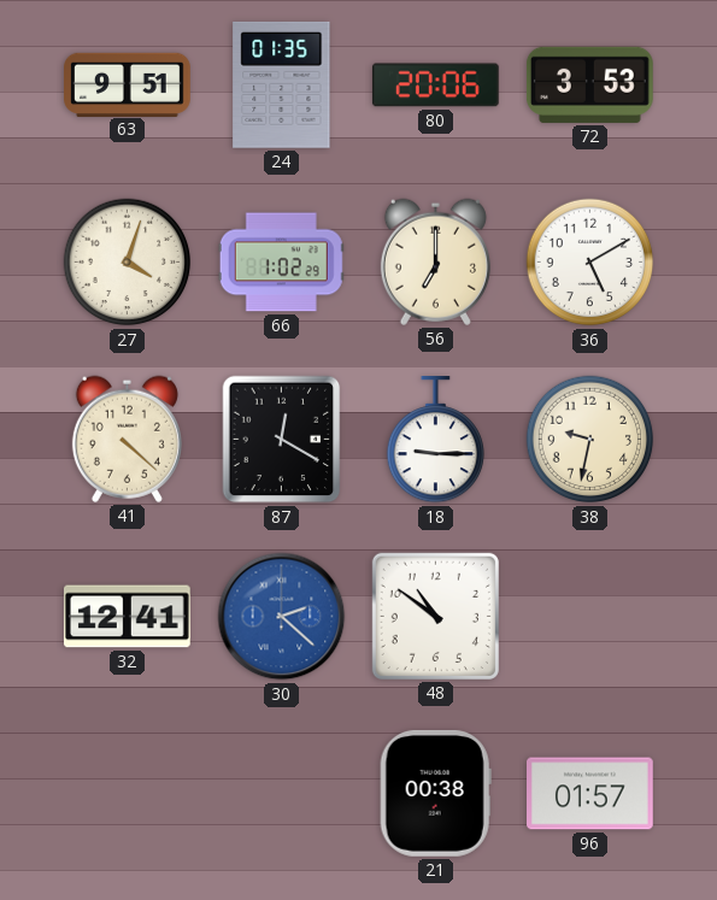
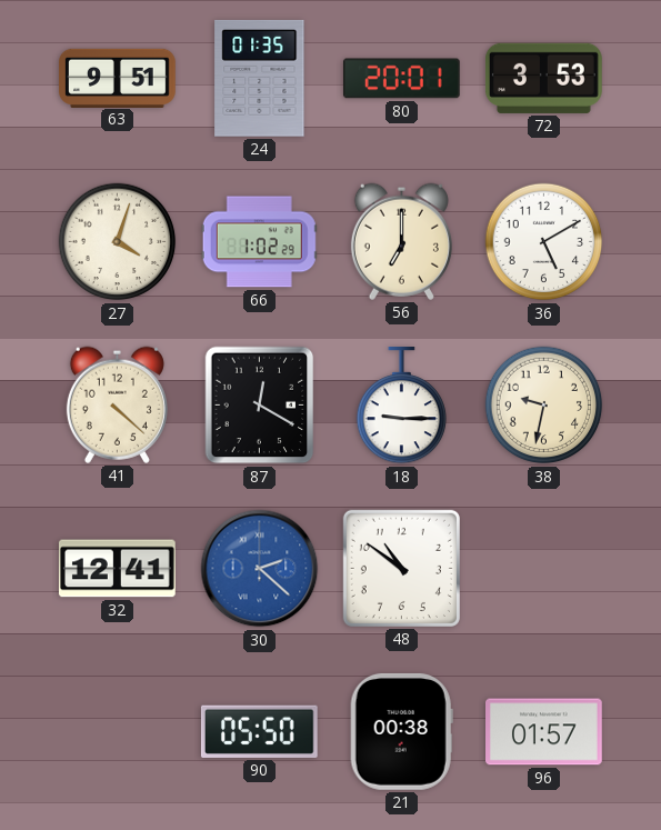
80: 20:06 -> 20:01
90: none -> 05:50
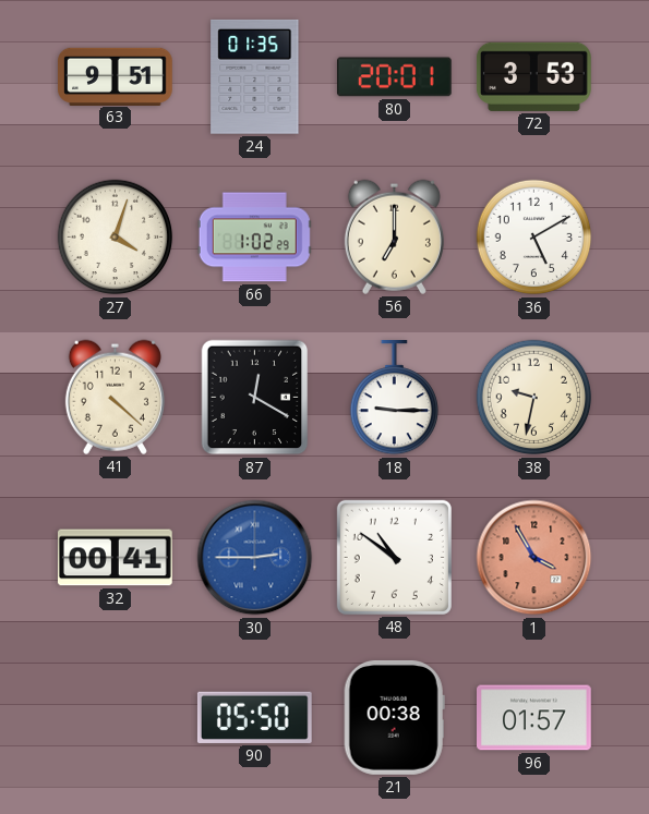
32: 12:41 -> 00:41
30: 2:22 -> 2:45
1: none -> 3:55
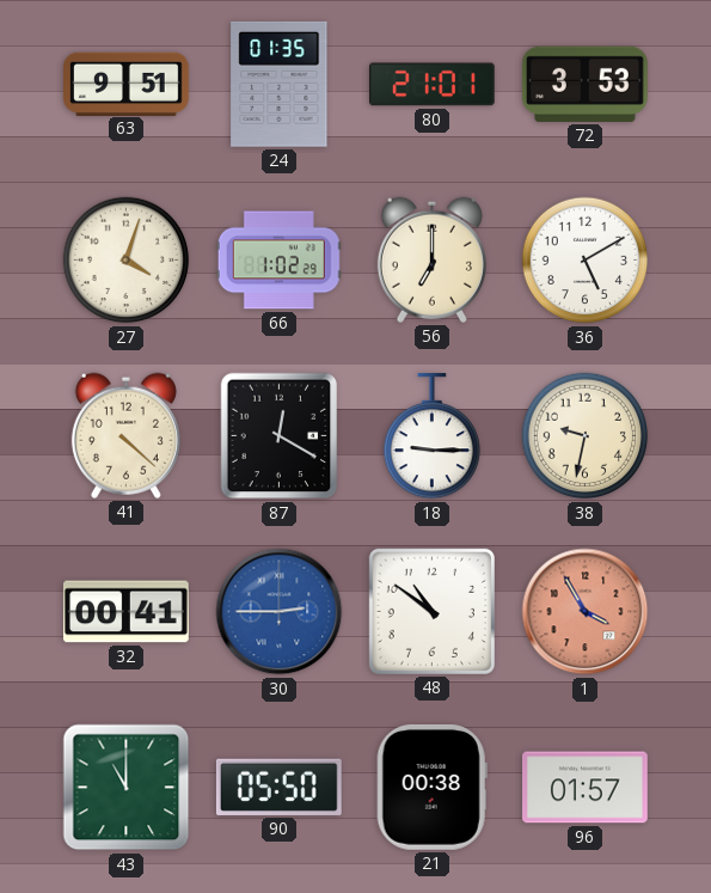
80: 20:01 -> 21:01
43: none -> 11:00
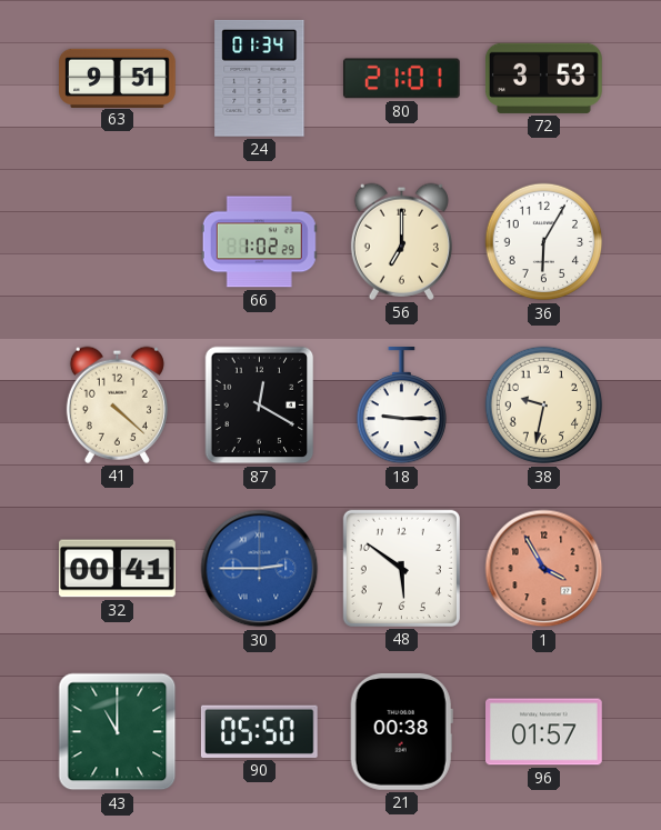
24: 01:35 -> 01:34
27: 4:03 -> none
36: 5:10 -> 6:05
48: 10:51 -> 5:51
